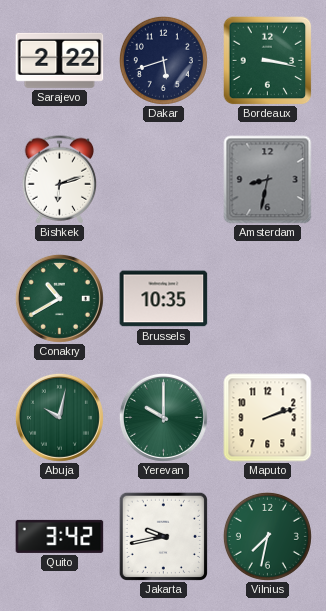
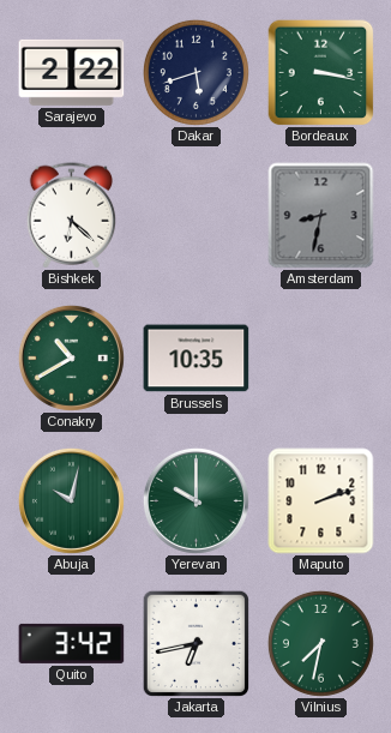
Bishkek: 6:12 -> 6:22
Jakarta: 9:43 -> 6:43
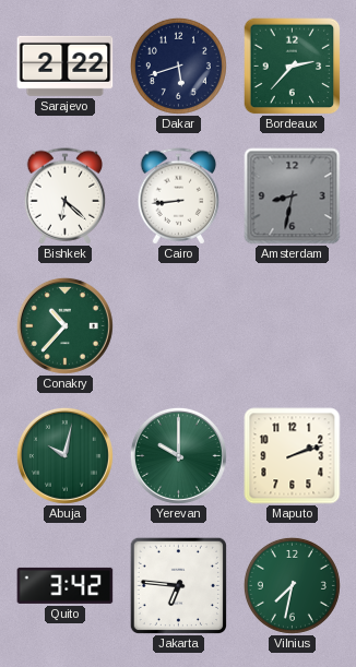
Bordeaux: 3:17 -> 2:37
Cairo: none -> 8:44
Conakry: 10:40 -> 10:37
Brussels: 10:35 -> none
Jakarta: 6:43 -> 6:46
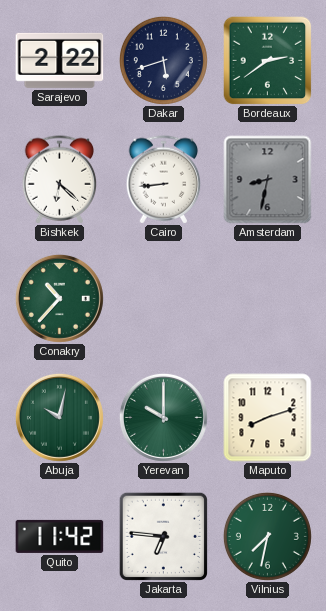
Bordeaux: 2:37 -> 2:39
Maputo: 2:12 -> 8:12
Quito: 3:42 -> 11:42
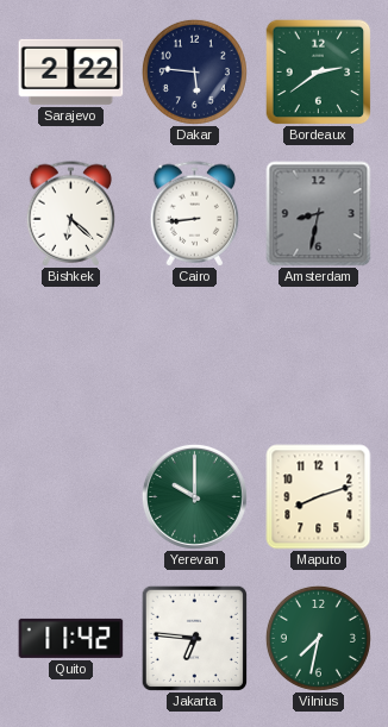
Dakar: 5:42 -> 5:46
Conakry: 10:37 -> none
Abuja: 10:02 -> none
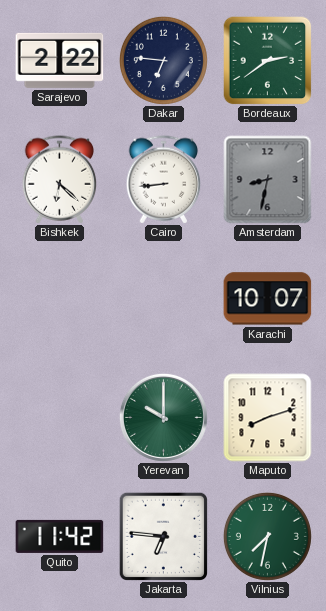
Dakar: 5:46 -> 6:46
Karachi: none -> 10:07
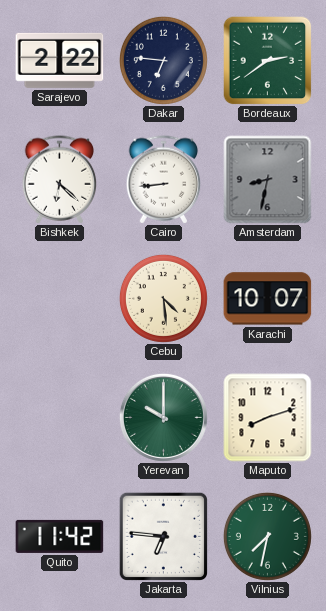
Cebu: none -> 4:29
